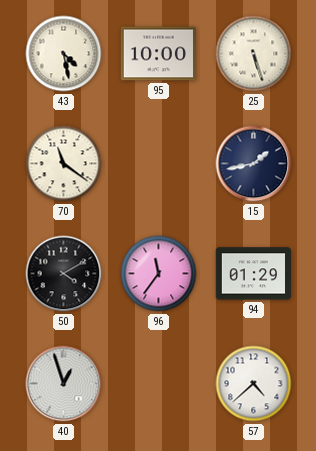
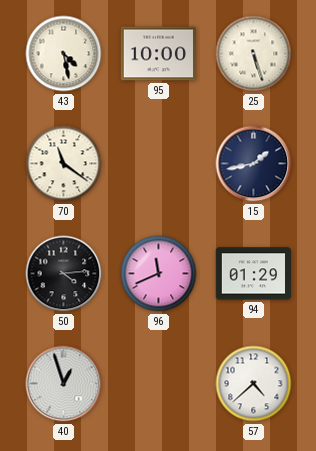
50: 4:10 -> 4:14
96: 11:36 -> 11:41
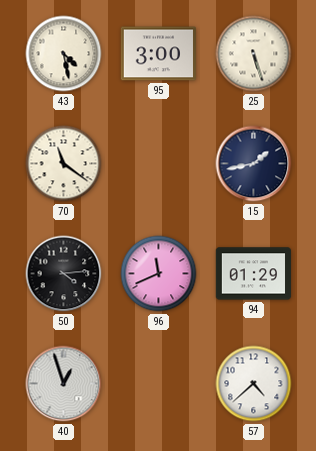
95: 10:00 -> 3:00
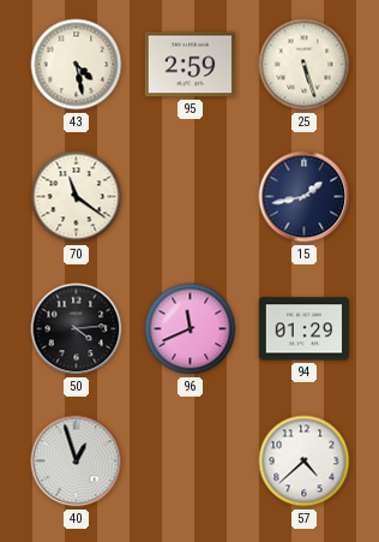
95: 3:00 -> 2:59
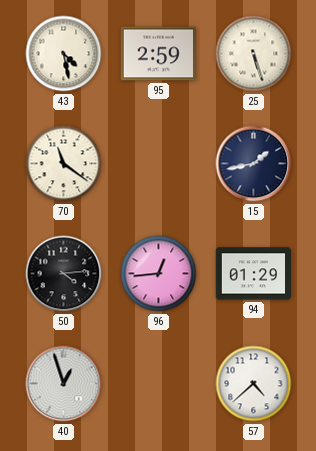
96: 11:41 -> 12:44
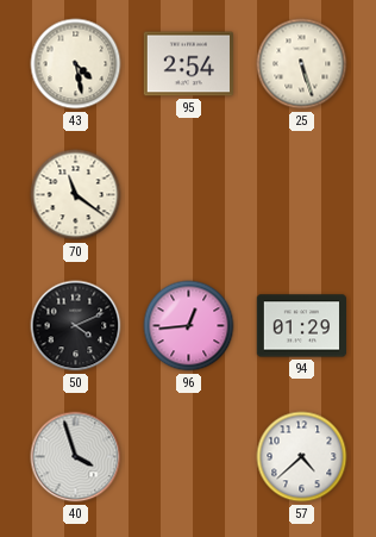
95: 2:59 -> 2:54
15: 1:43 -> none
50: 4:14 -> 4:11
40: 12:57 -> 3:57
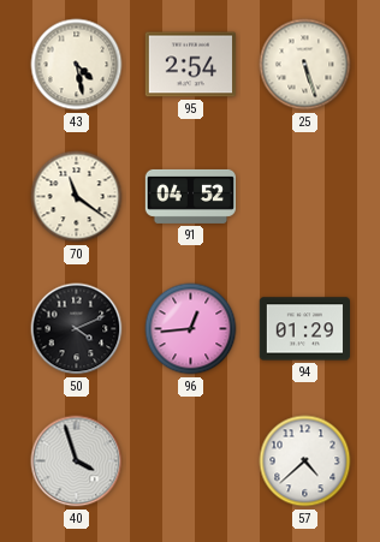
91: none -> 04:52
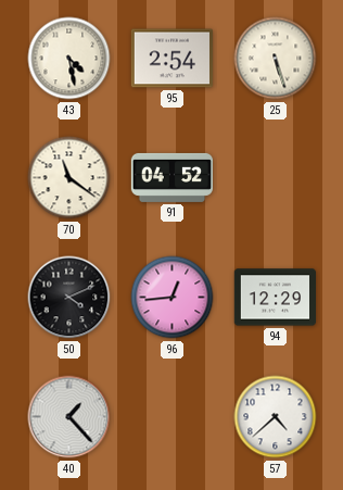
94: 01:29 -> 12:29
40: 3:57 -> 1:23
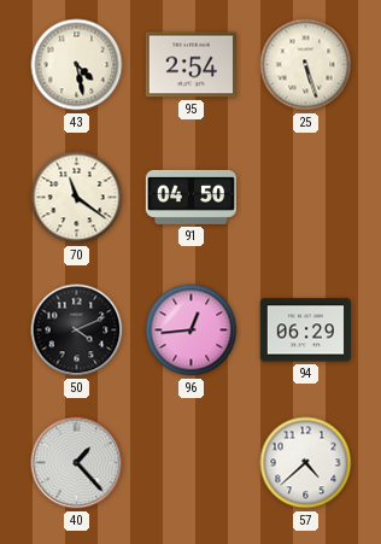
91: 04:52 -> 04:50
94: 12:29 -> 06:29
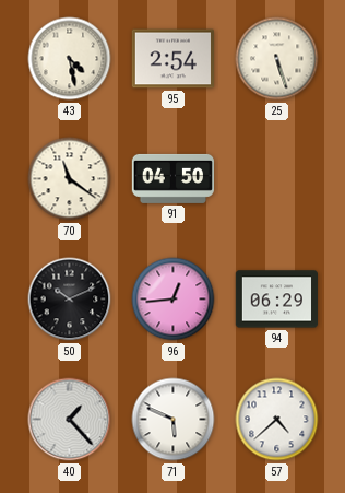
50: 4:11 -> 10:11
71: none -> 5:49
